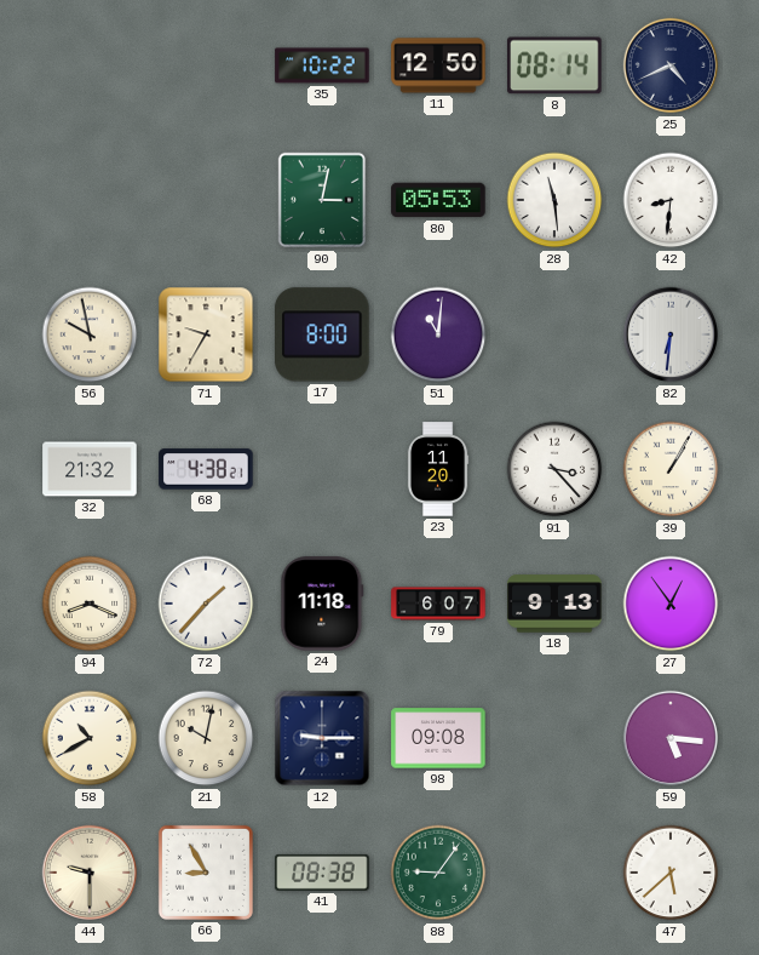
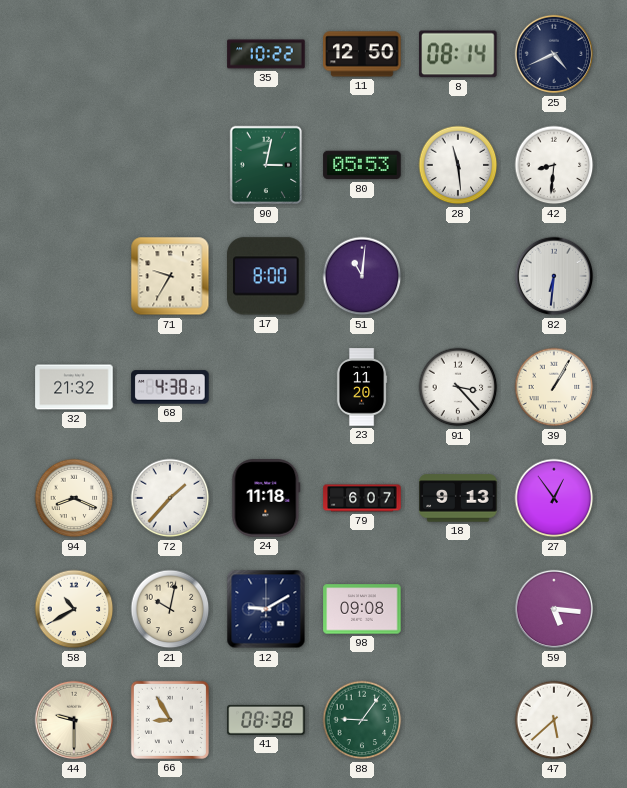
56: 9:58 -> none
12: 9:15 -> 9:10
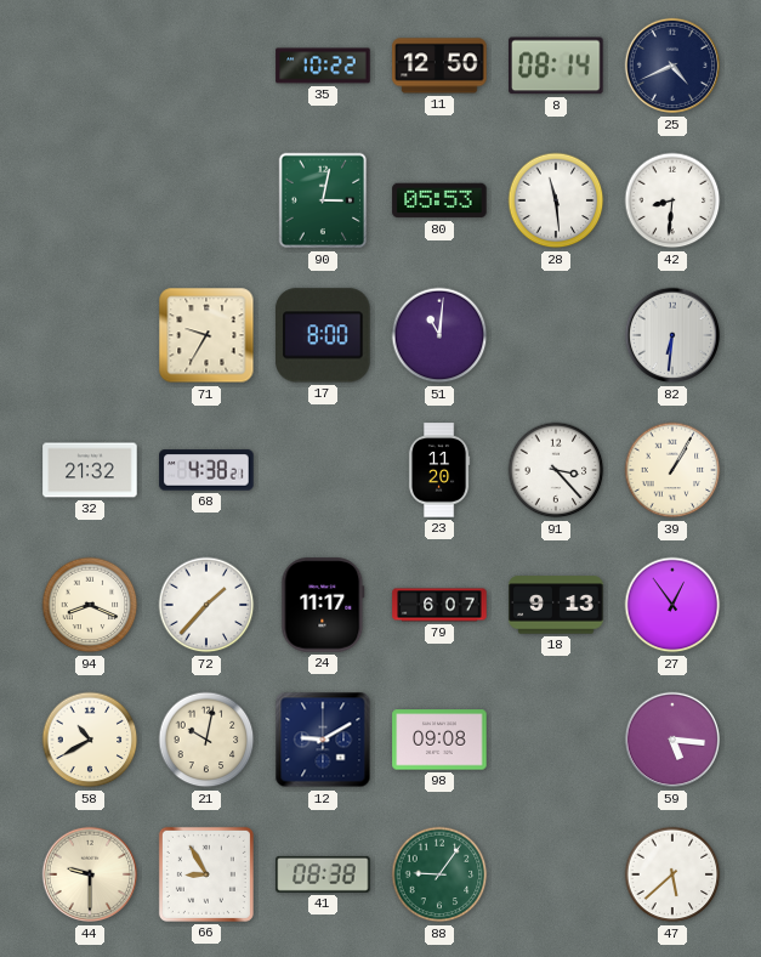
24: 11:18 -> 11:17
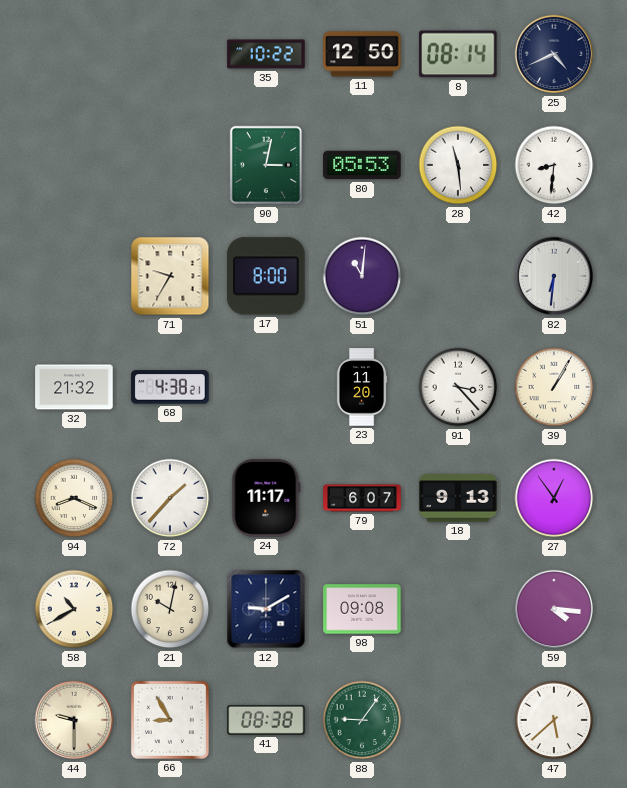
59: 5:16 -> 4:16
